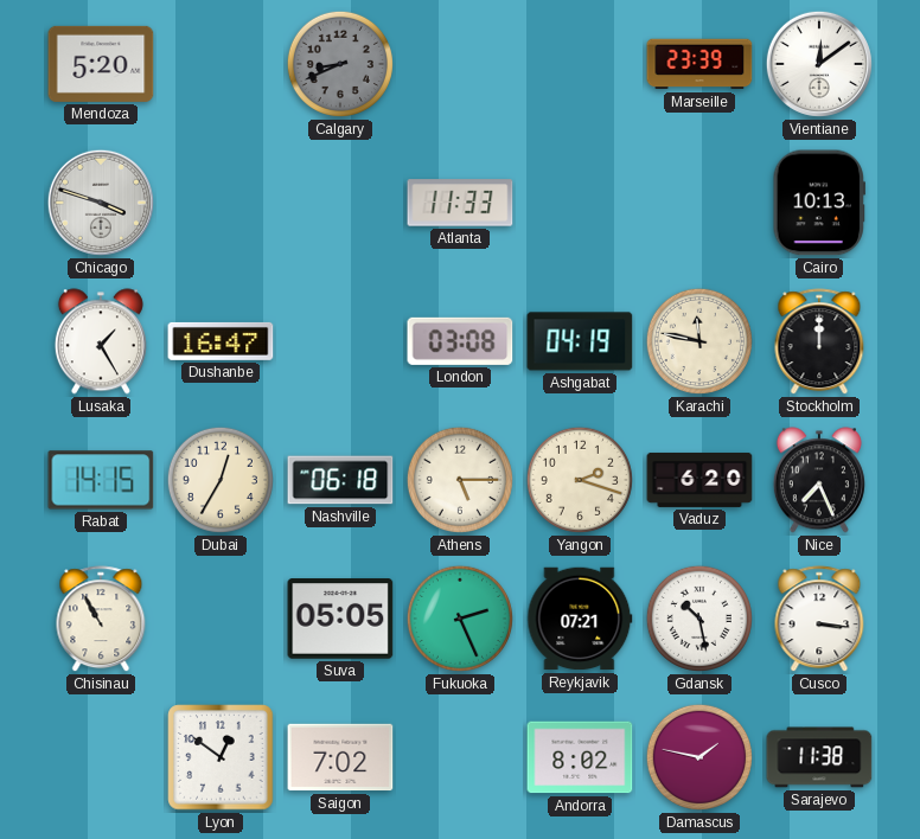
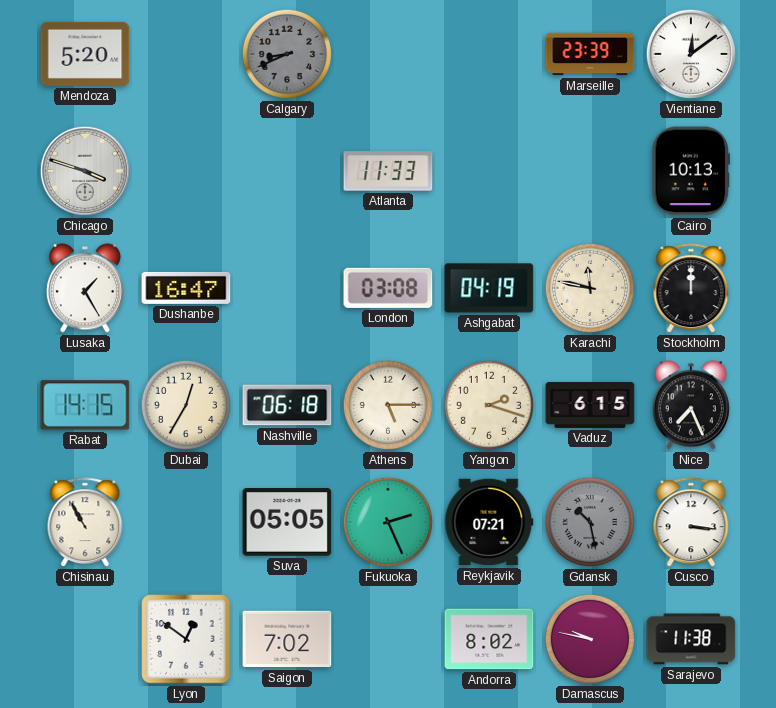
Vaduz: 6:20 -> 6:15
Gdansk dial: white -> grey
Damascus: 1:47 -> 9:47
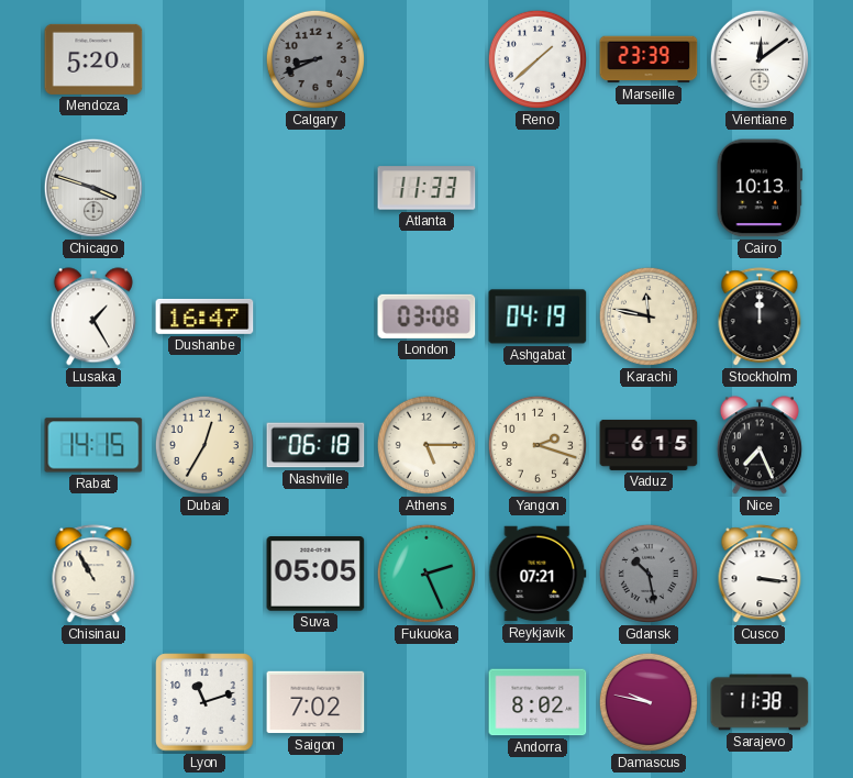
Reno: none -> 1:38
Lyon: 12:51 -> 11:12
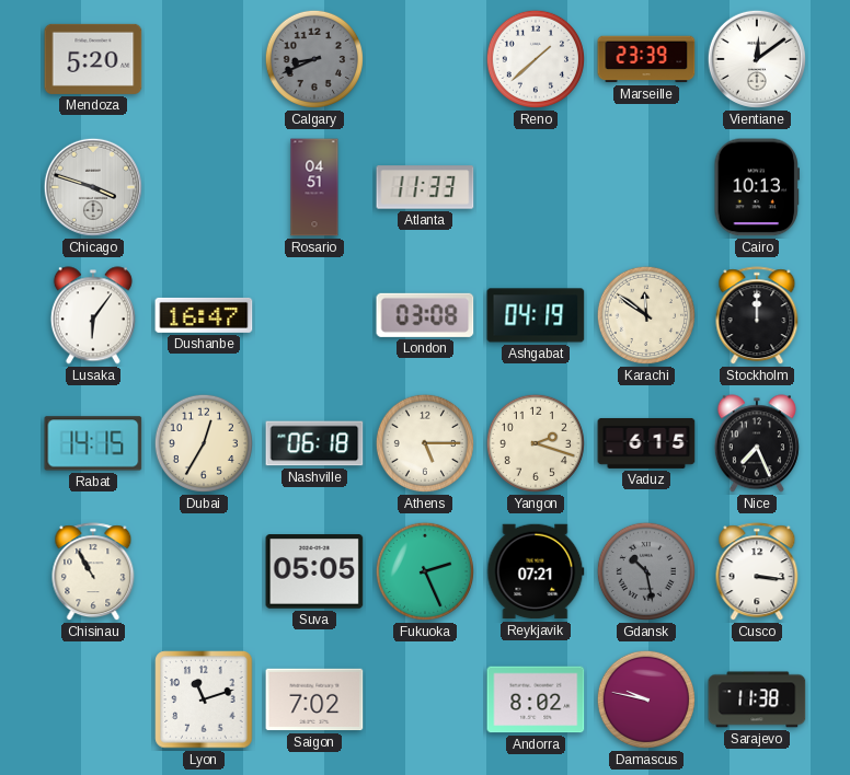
Rosario: none -> 04:51
Lusaka: 1:25 -> 6:06
Karachi: 11:47 -> 11:51
